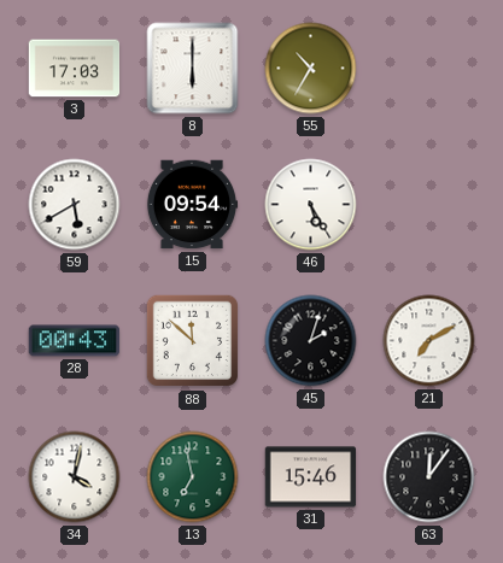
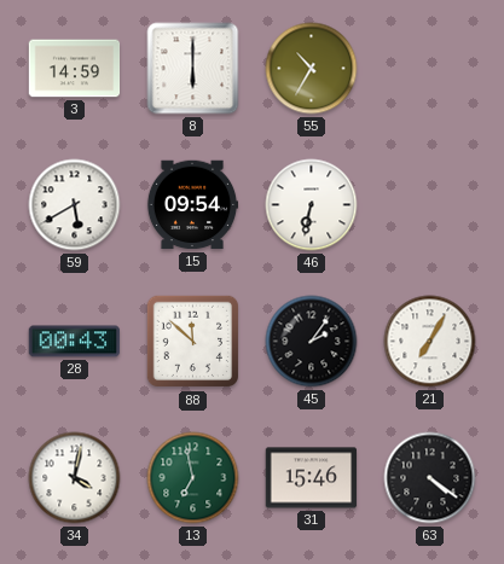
3: 17:03 -> 14:59
46: 5:25 -> 6:32
45: 2:03 -> 2:06
21: 7:10 -> 7:05
63: 12:06 -> 4:21
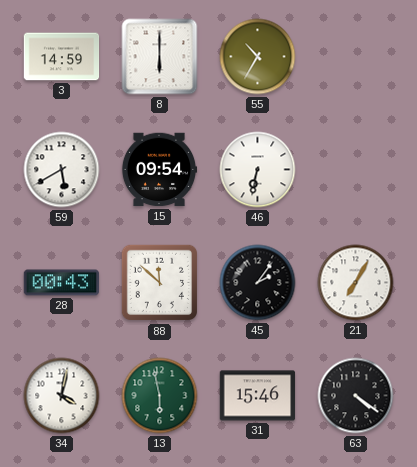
13: 6:58 -> 5:58
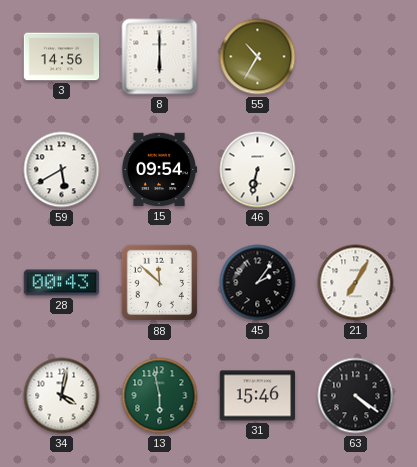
3: 14:59 -> 14:56
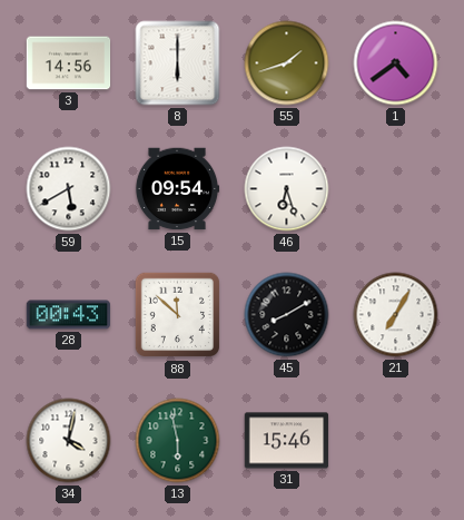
55: 10:35 -> 1:42
1: none -> 4:39
46: 6:32 -> 6:27
45: 2:06 -> 8:10
63: 4:21 -> none
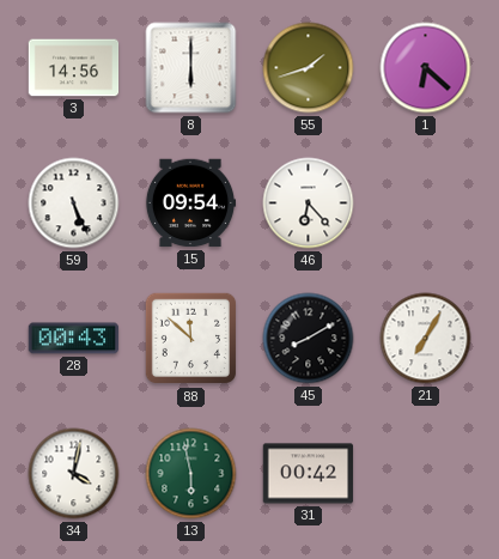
1: 4:39 -> 6:22
59: 5:40 -> 5:26
46: 6:27 -> 6:23
31: 15:46 -> 00:42
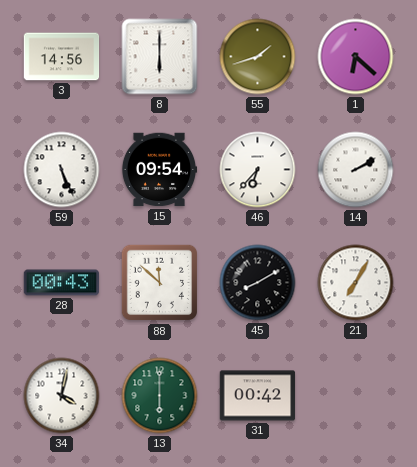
46: 6:23 -> 6:37
14: none -> 2:10
13: 5:58 -> 6:00
